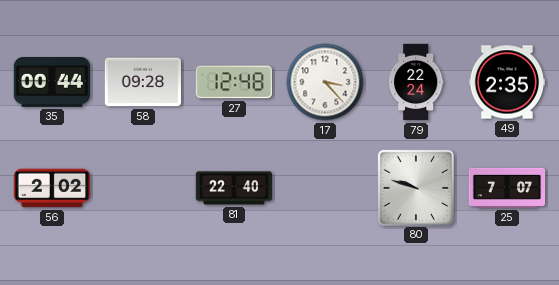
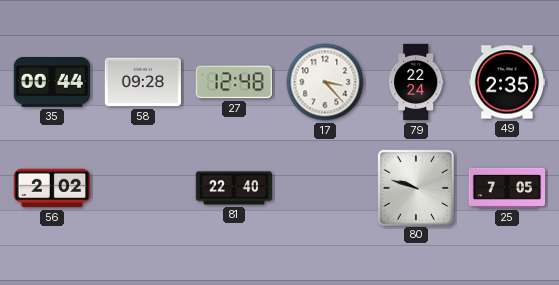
25: 7:07 -> 7:05
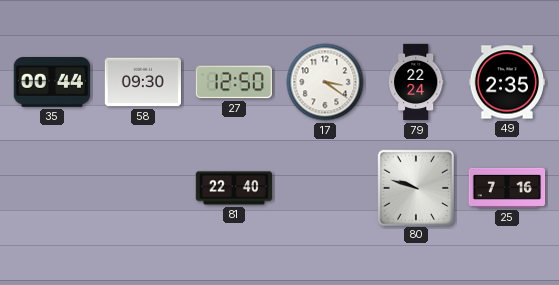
58: 09:28 -> 09:30
27: 12:48 -> 12:50
17: 3:23 -> 3:21
56: 2:02 -> none
25: 7:05 -> 7:16
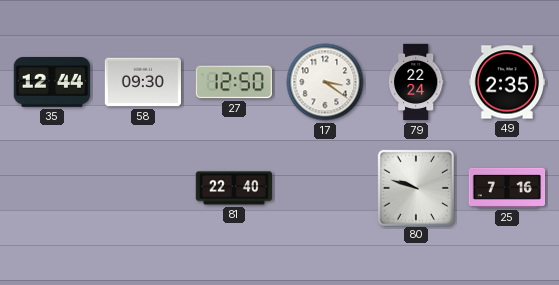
35: 00:44 -> 12:44
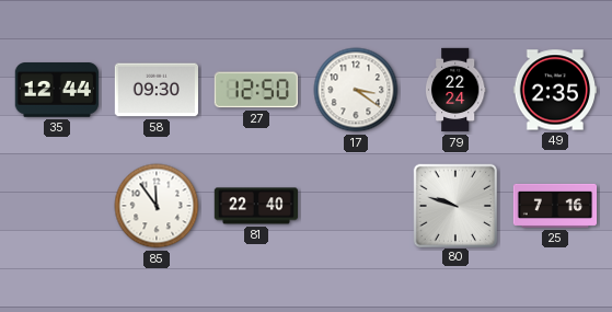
85: none -> 11:54
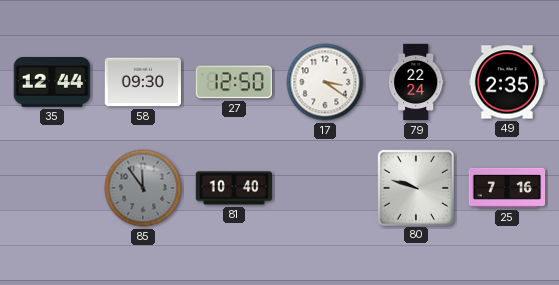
85 dial: white -> grey
81: 22:40 -> 10:40
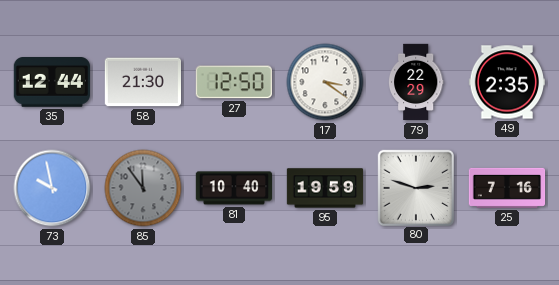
58: 09:30 -> 21:30
79: 22:24 -> 22:29
73: none -> 9:58
95: none -> 19:59
80: 9:48 -> 2:48
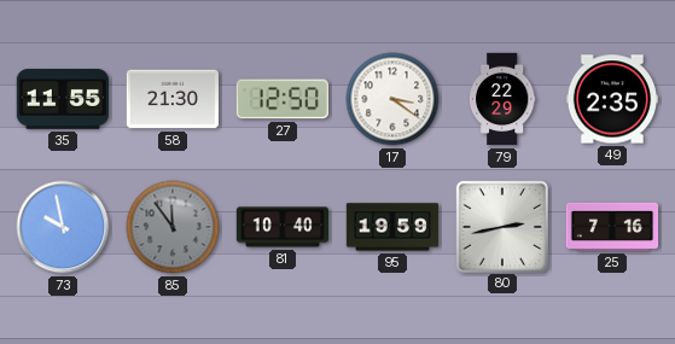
35: 12:44 -> 11:55
80: 2:48 -> 2:43
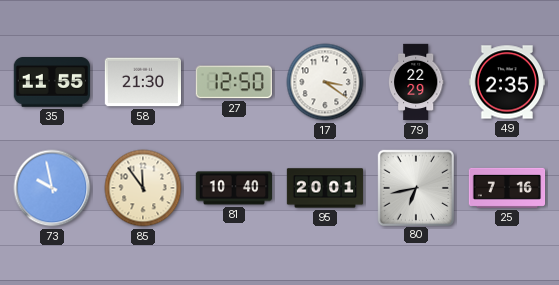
85 dial: grey -> cream
95: 19:59 -> 20:01
80: 2:43 -> 6:43
